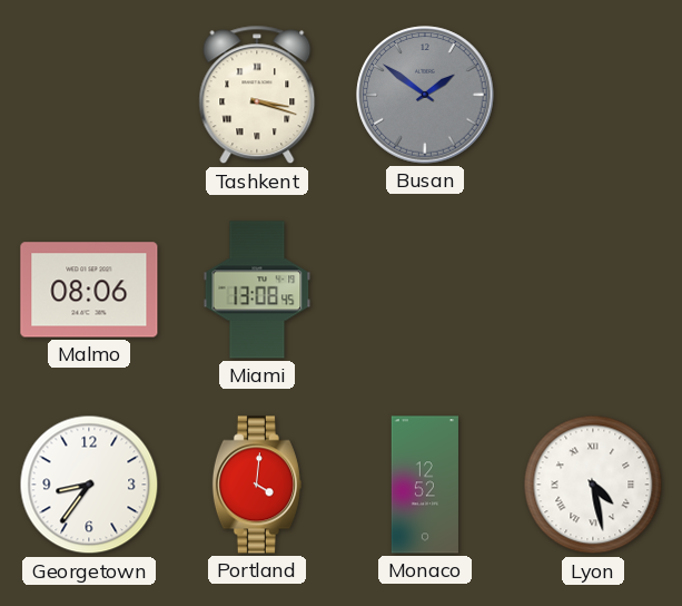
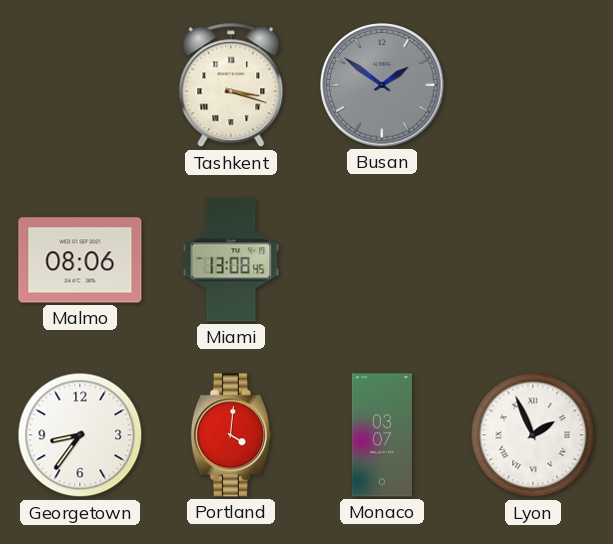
Monaco: 12:52 -> 03:07
Lyon: 4:28 -> 1:56
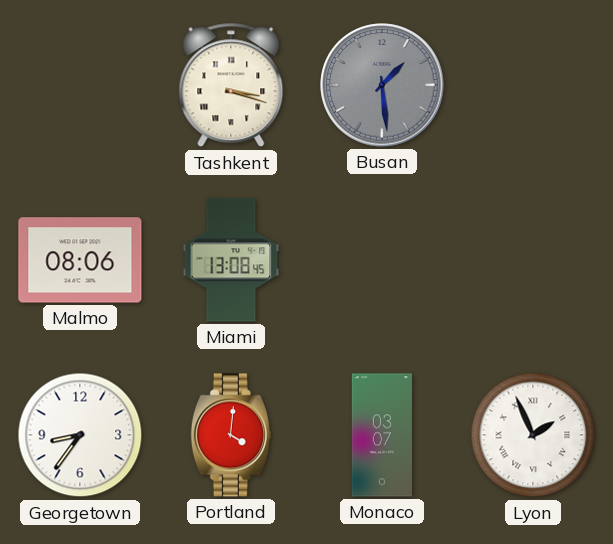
Busan: 1:51 -> 1:29
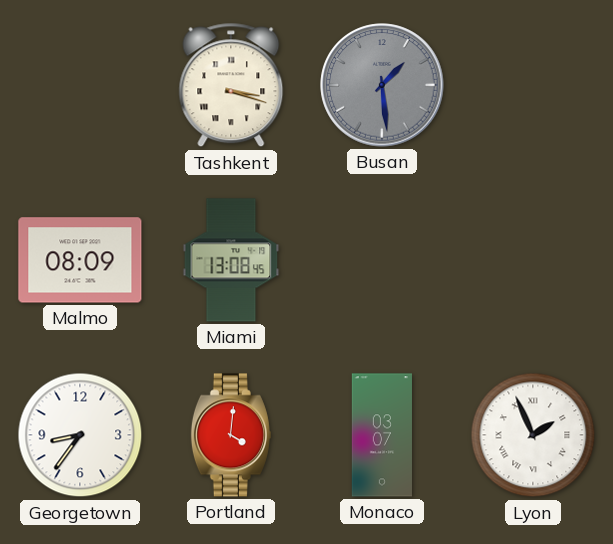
Malmo: 08:06 -> 08:09
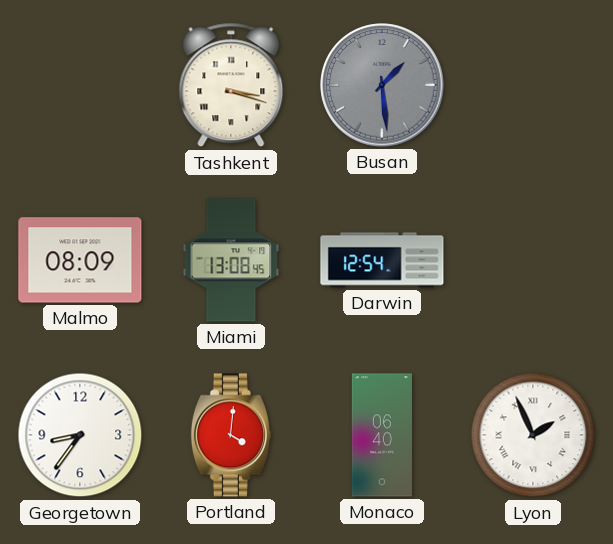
Darwin: none -> 12:54
Monaco: 03:07 -> 06:40
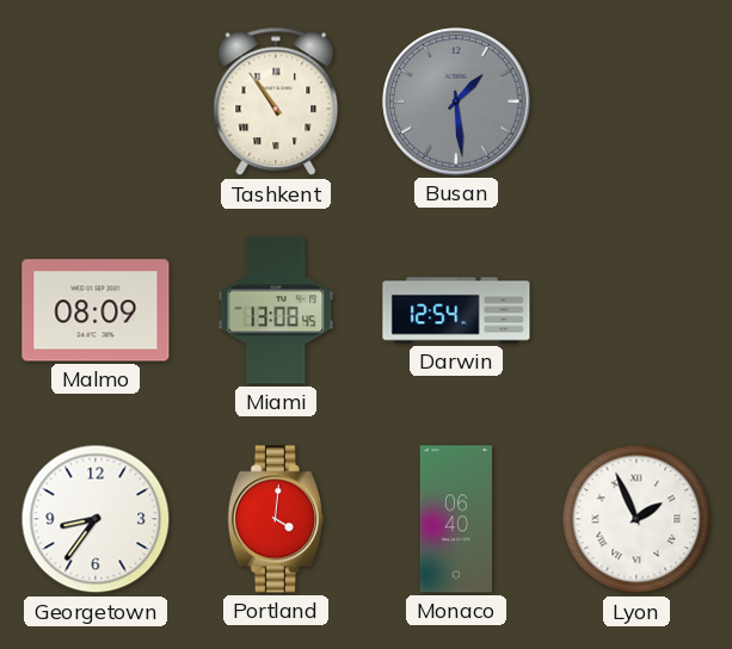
Tashkent: 3:18 -> 10:54
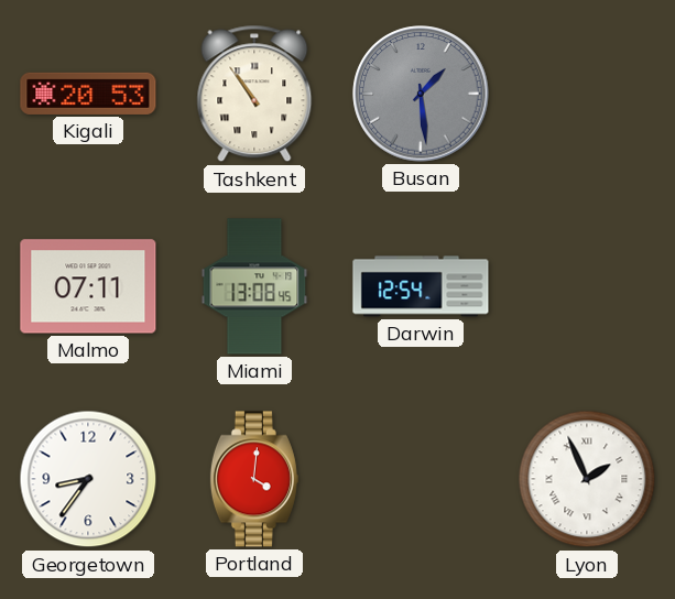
Kigali: none -> 20:53
Malmo: 08:09 -> 07:11
Monaco: 06:40 -> none
